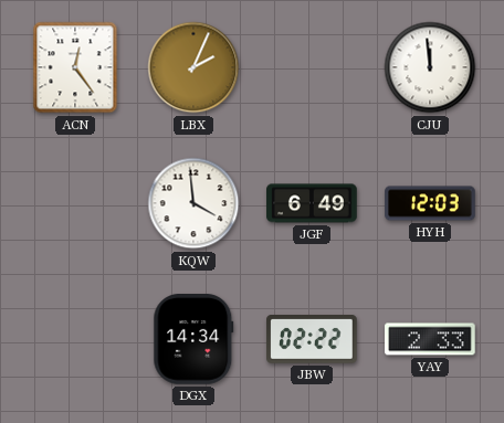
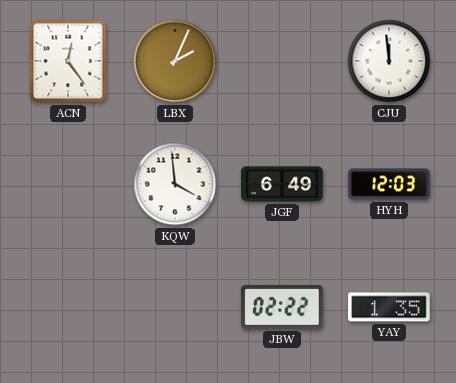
DGX: 14:34 -> none
YAY: 2:33 -> 1:35
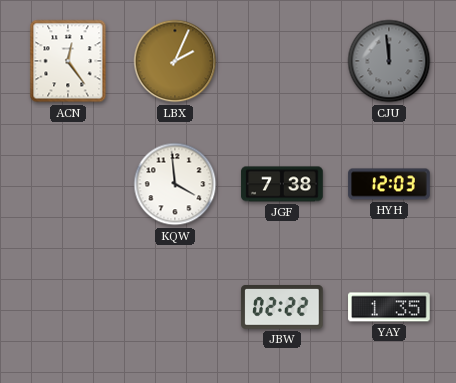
CJU dial: white -> grey
JGF: 6:49 -> 7:38
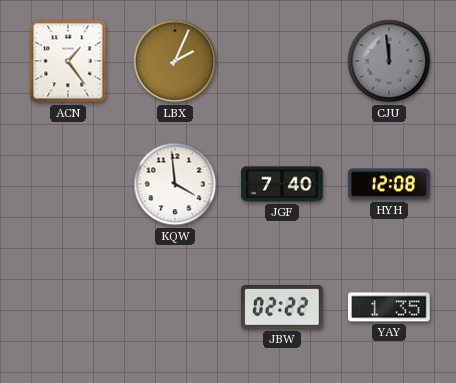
ACN: 12:24 -> 1:24
JGF: 7:38 -> 7:40
HYH: 12:03 -> 12:08
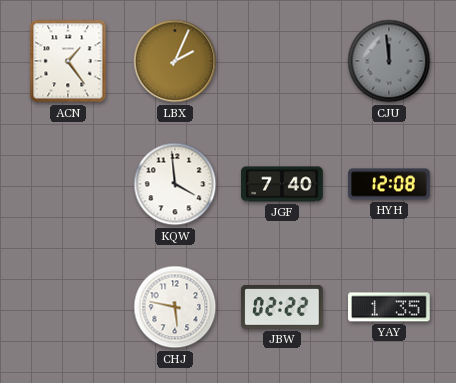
CHJ: none -> 5:47
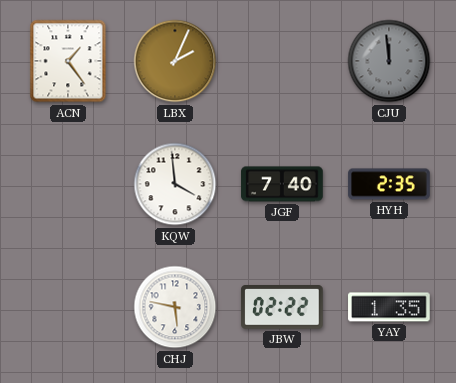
HYH: 12:08 -> 2:35
